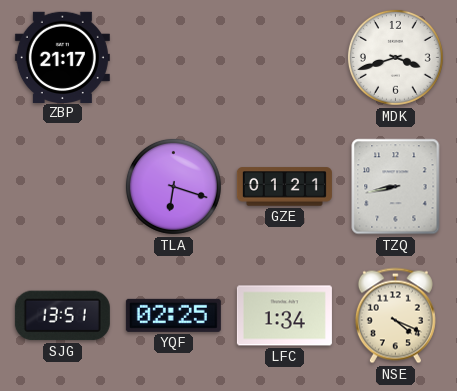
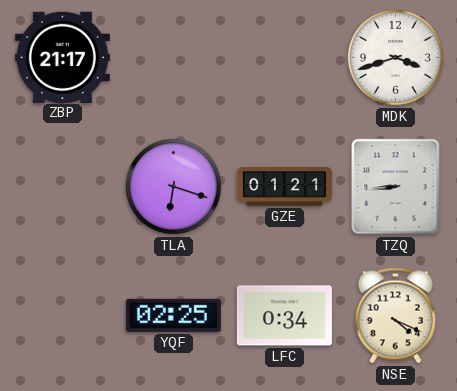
TZQ: 8:43 -> 8:44
SJG: 13:51 -> none
LFC: 1:34 -> 0:34
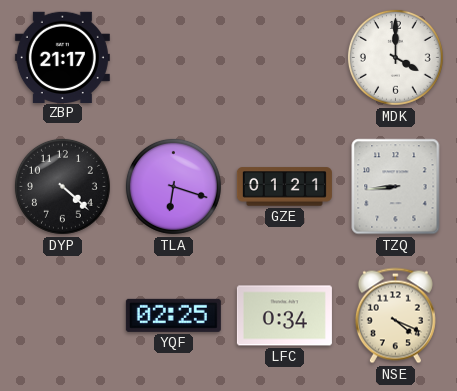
MDK: 3:42 -> 4:00
DYP: none -> 4:22
